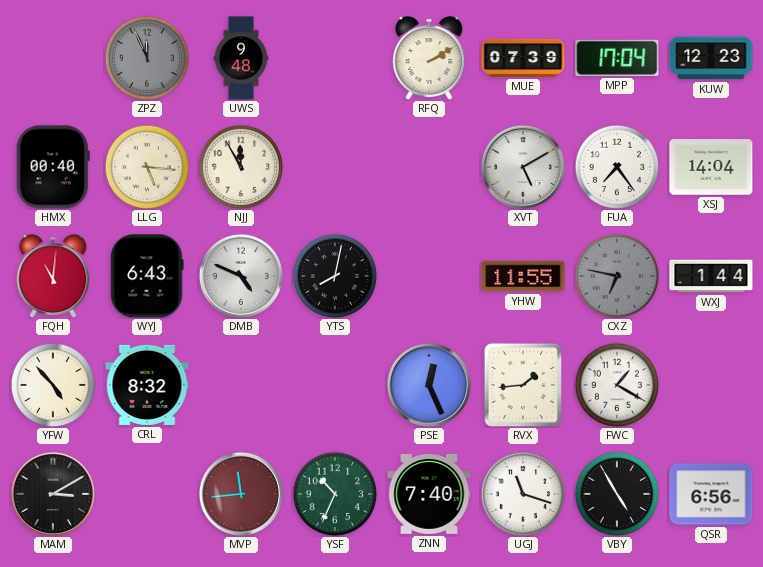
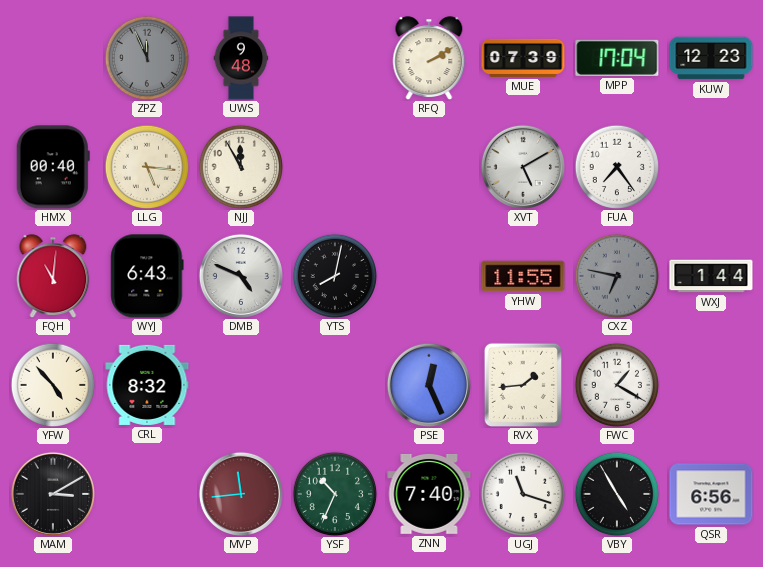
XSJ: 14:04 -> none
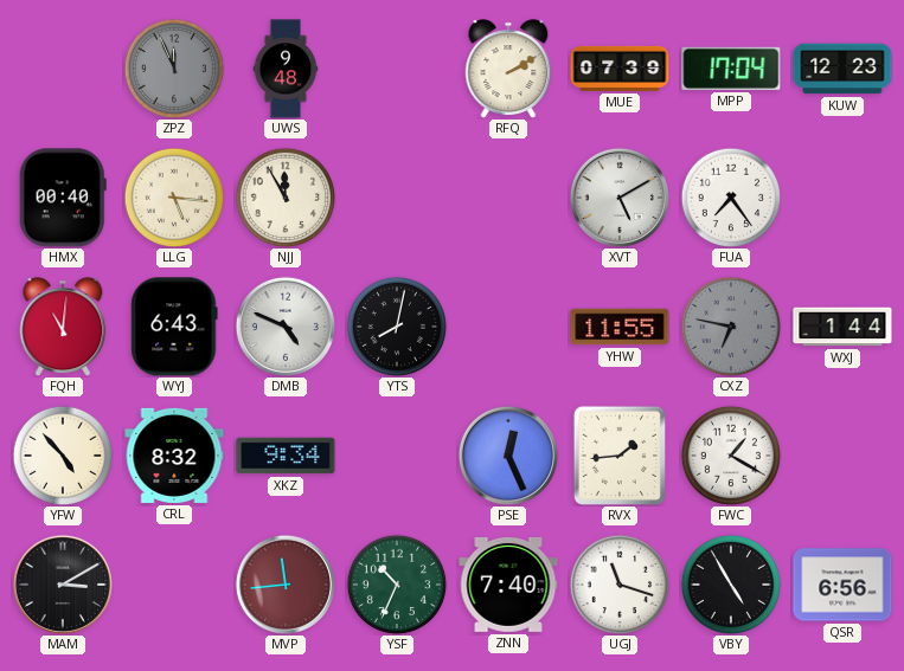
XKZ: none -> 9:34
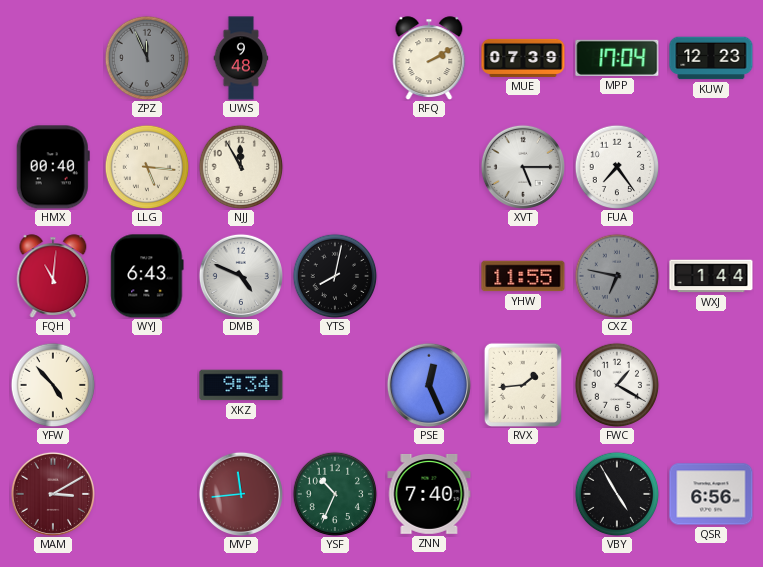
XVT: 5:10 -> 5:15
CRL: 8:32 -> none
MAM dial: black -> burgundy
UGJ: 11:18 -> none
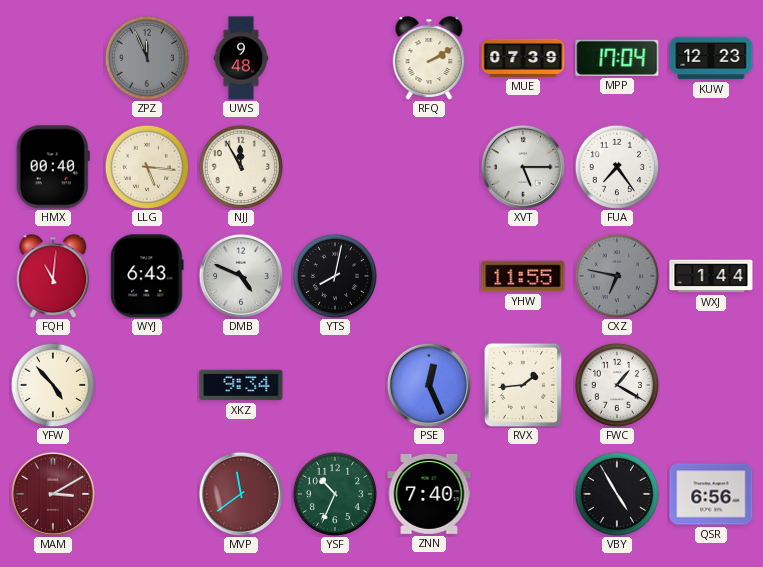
MVP: 11:44 -> 11:39
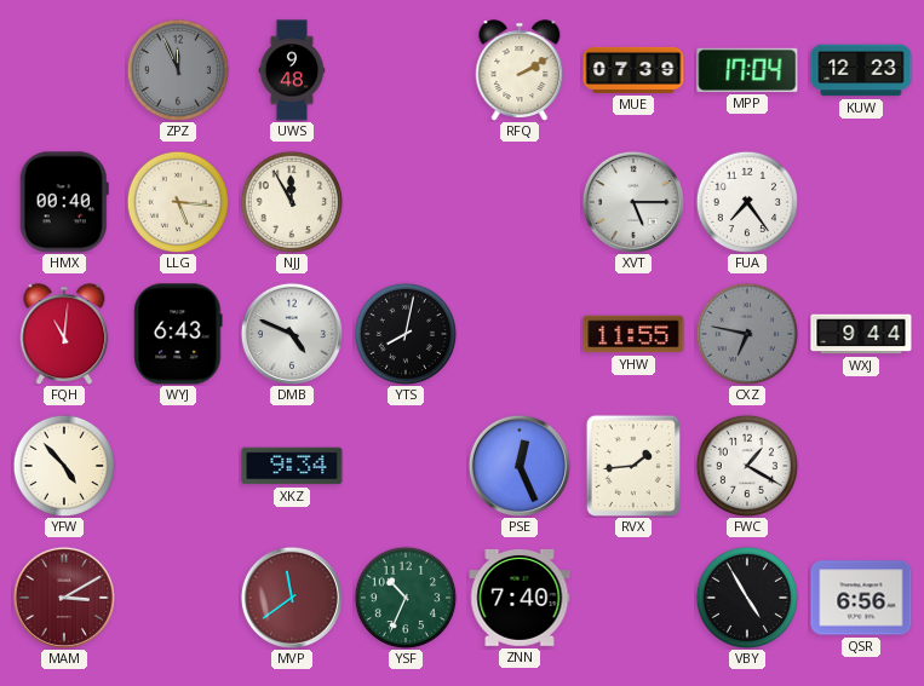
WXJ: 1:44 -> 9:44
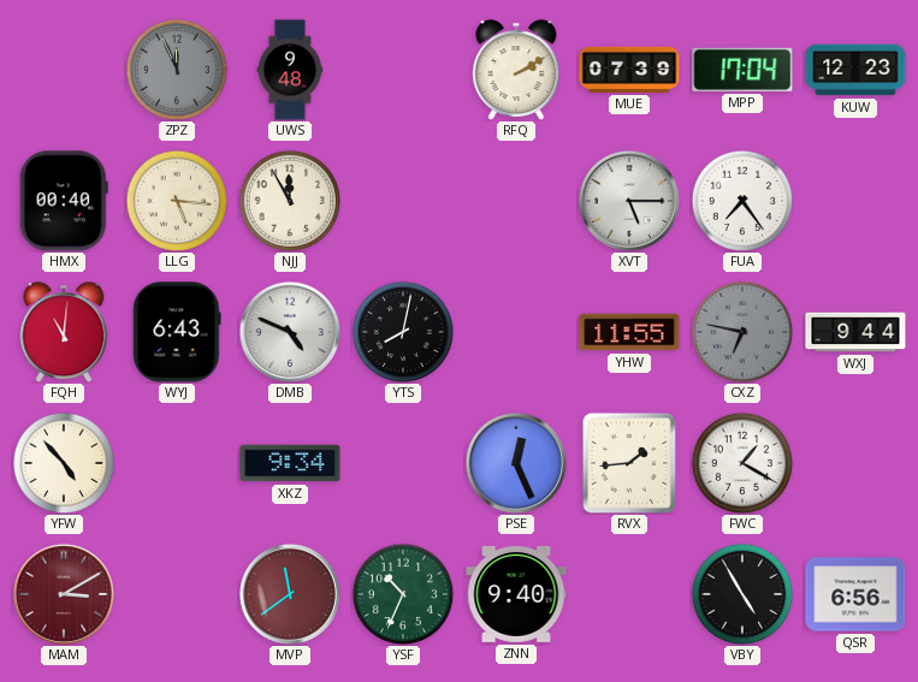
ZNN: 7:40 -> 9:40
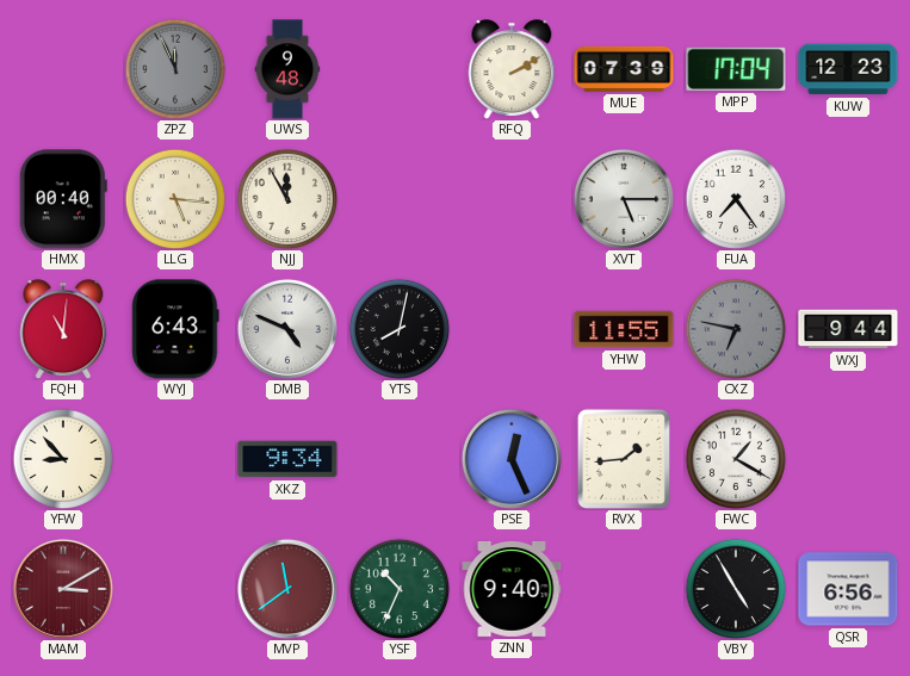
YFW: 4:53 -> 8:53
